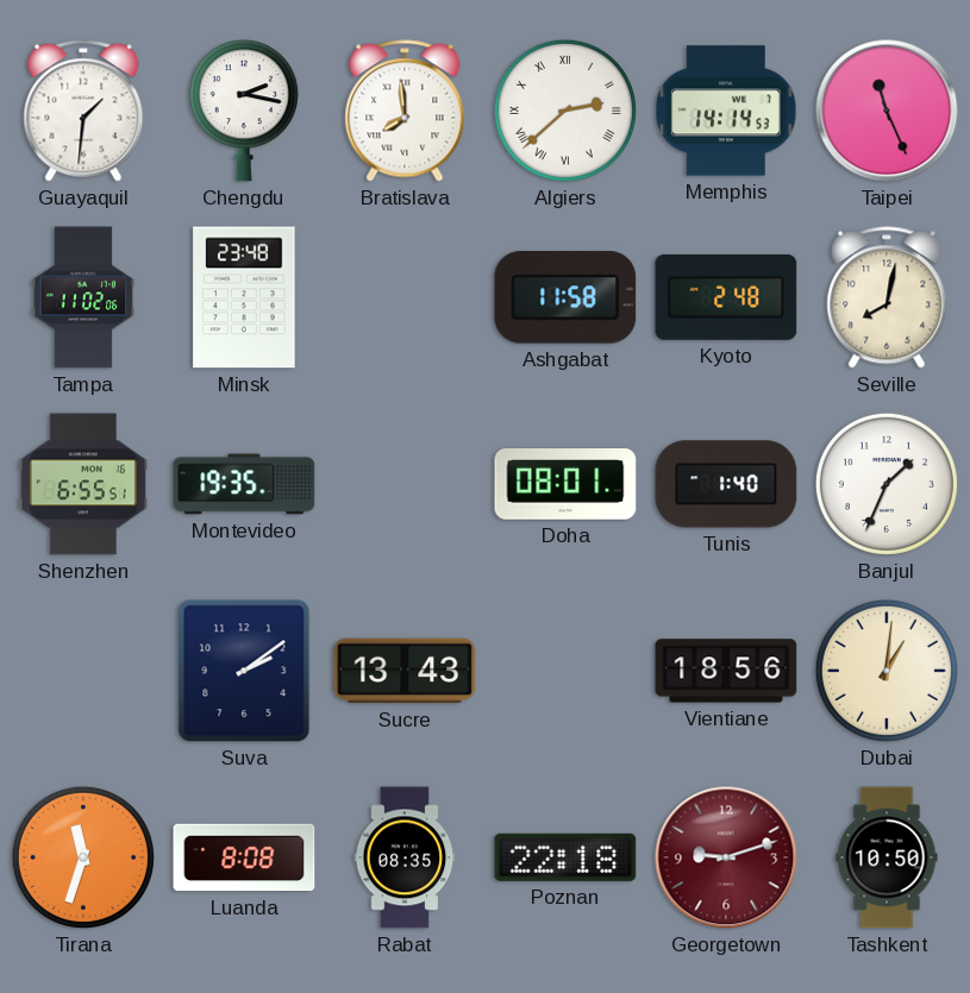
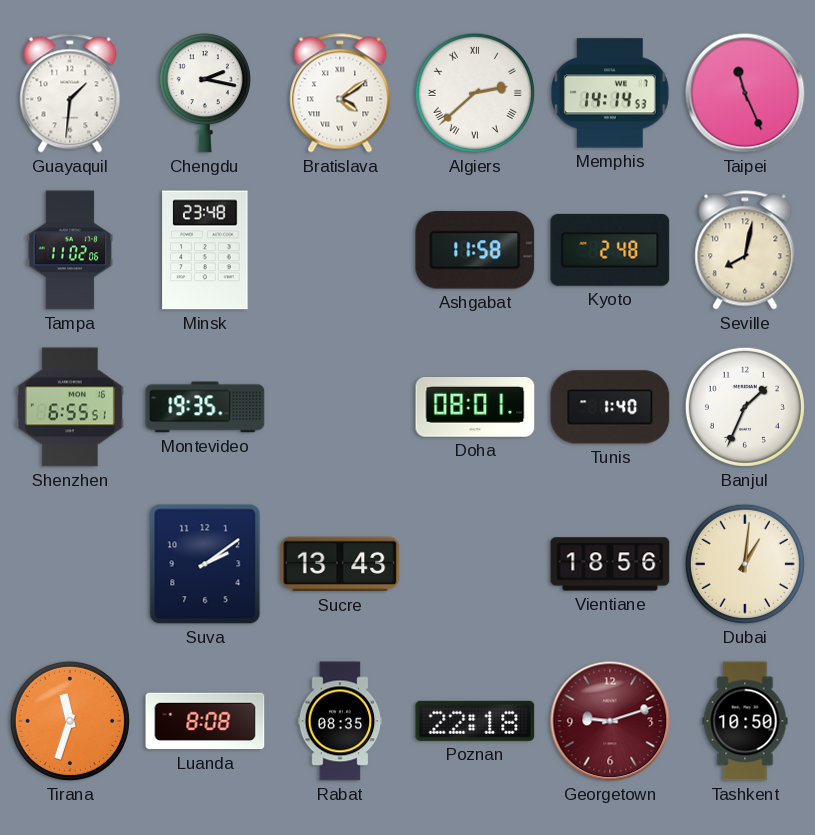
Bratislava: 7:59 -> 4:09
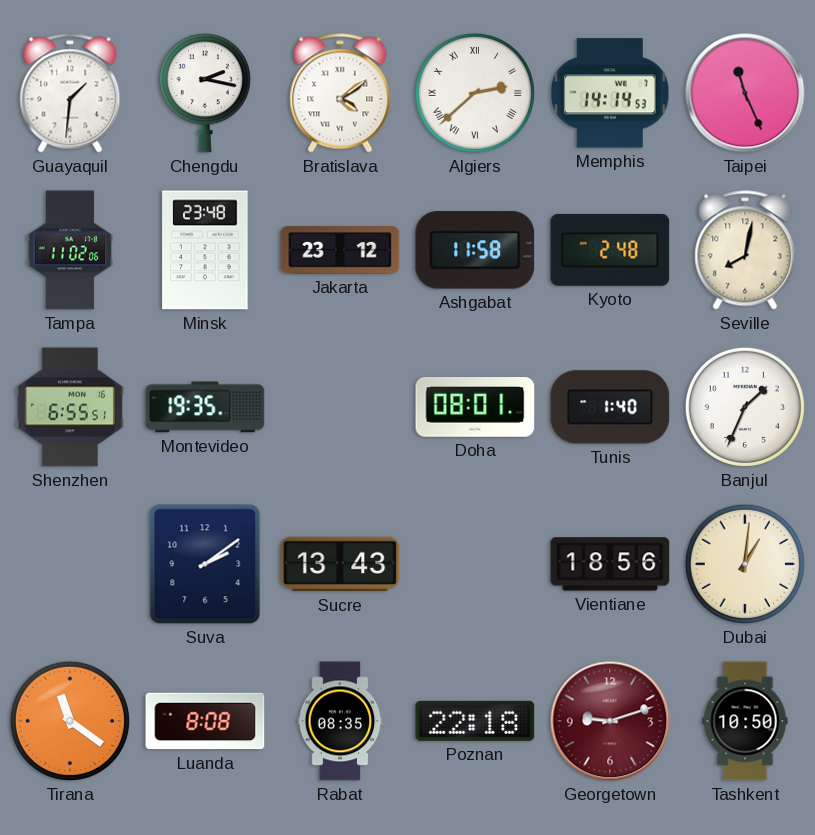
Jakarta: none -> 23:12
Tirana: 11:33 -> 11:21
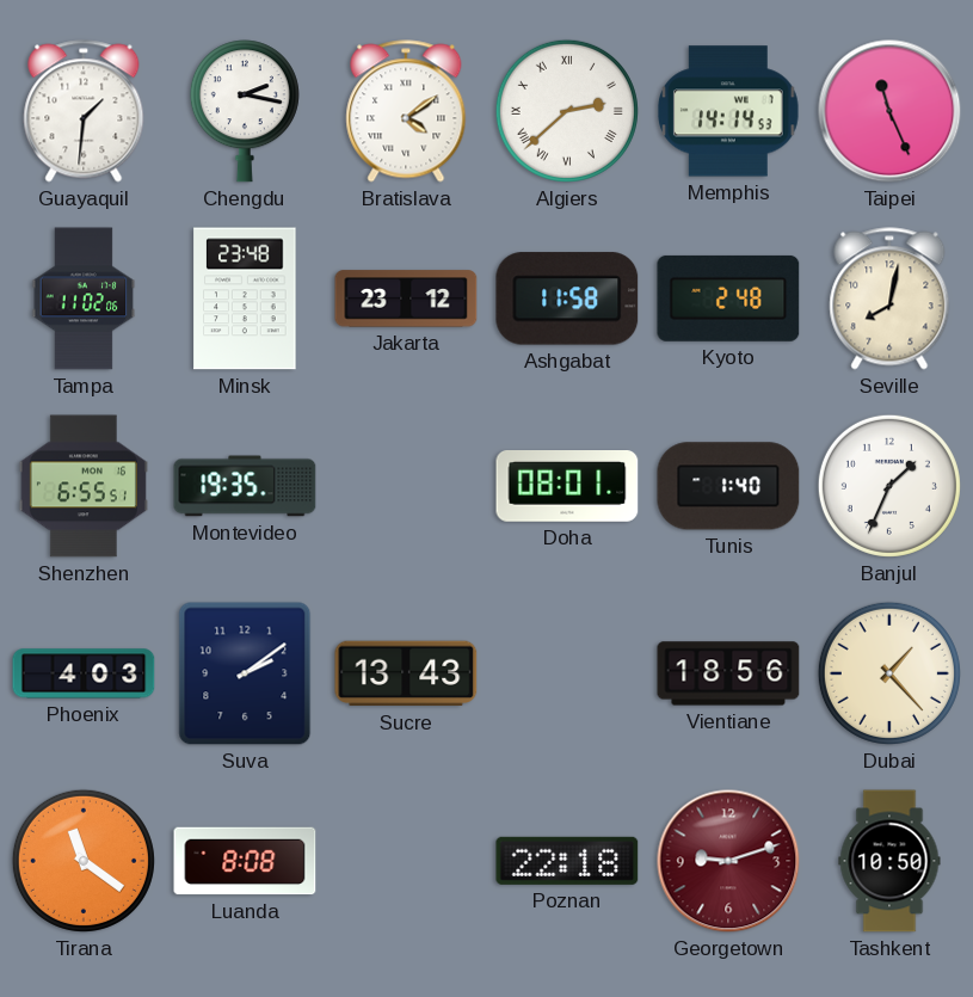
Phoenix: none -> 4:03
Dubai: 1:01 -> 1:23
Rabat: 08:35 -> none
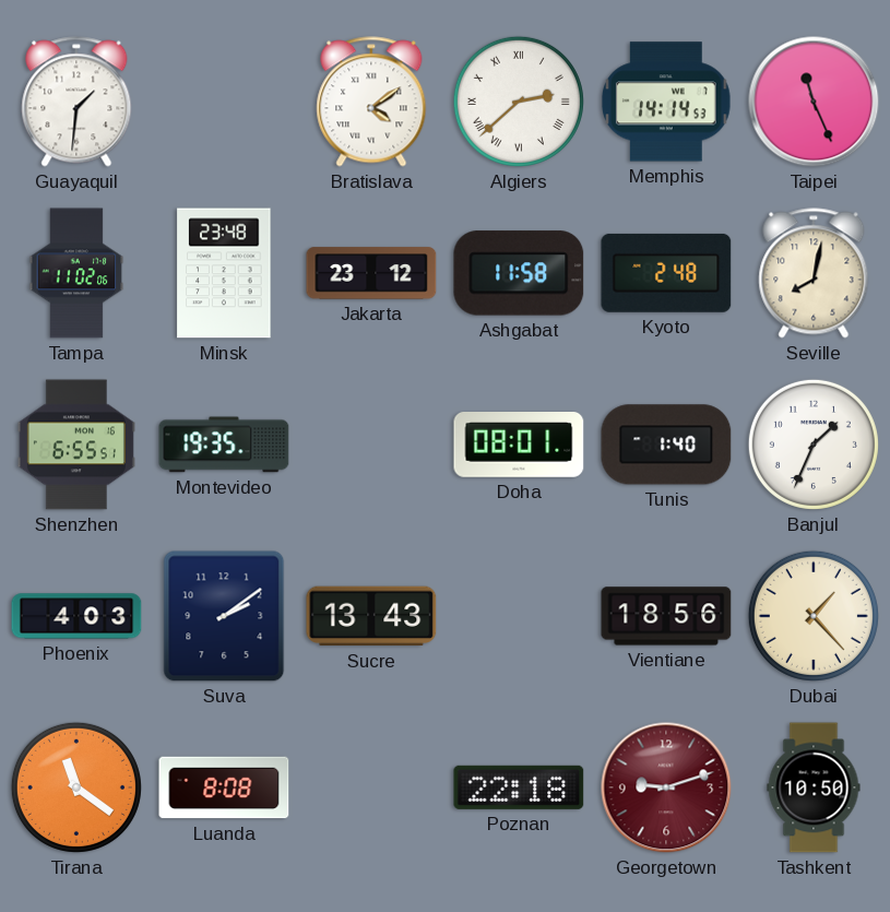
Chengdu: 2:17 -> none
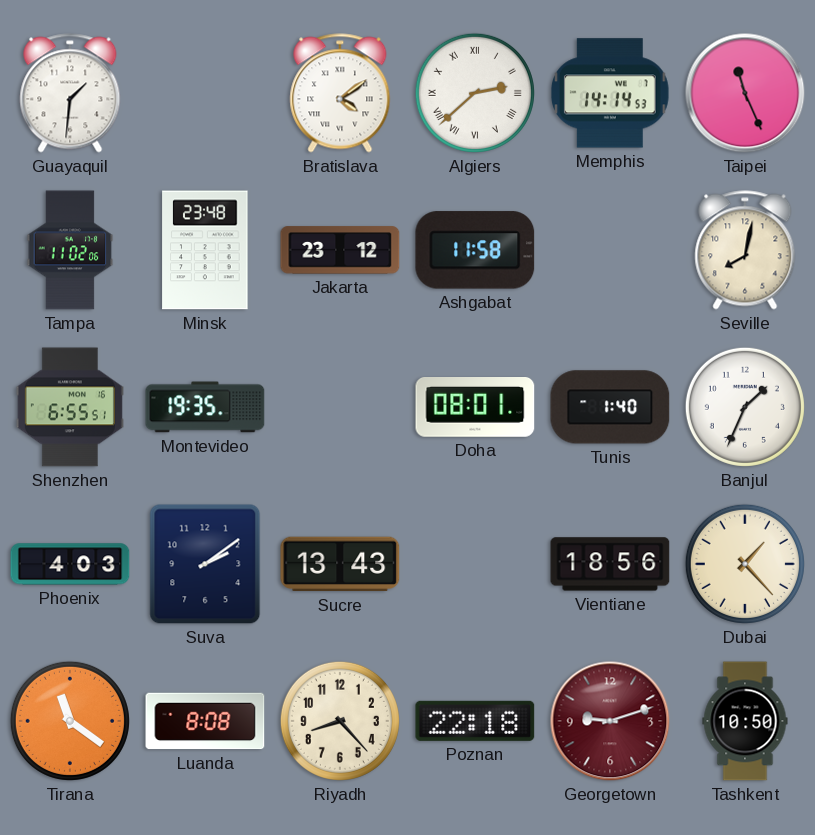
Kyoto: 2:48 -> none
Riyadh: none -> 8:23
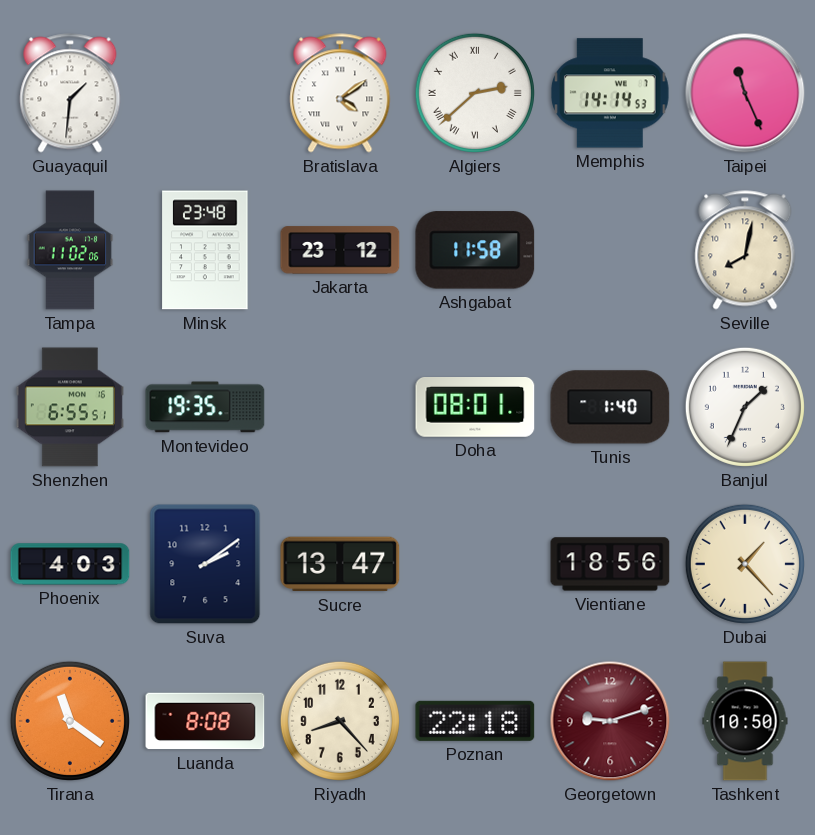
Sucre: 13:43 -> 13:47
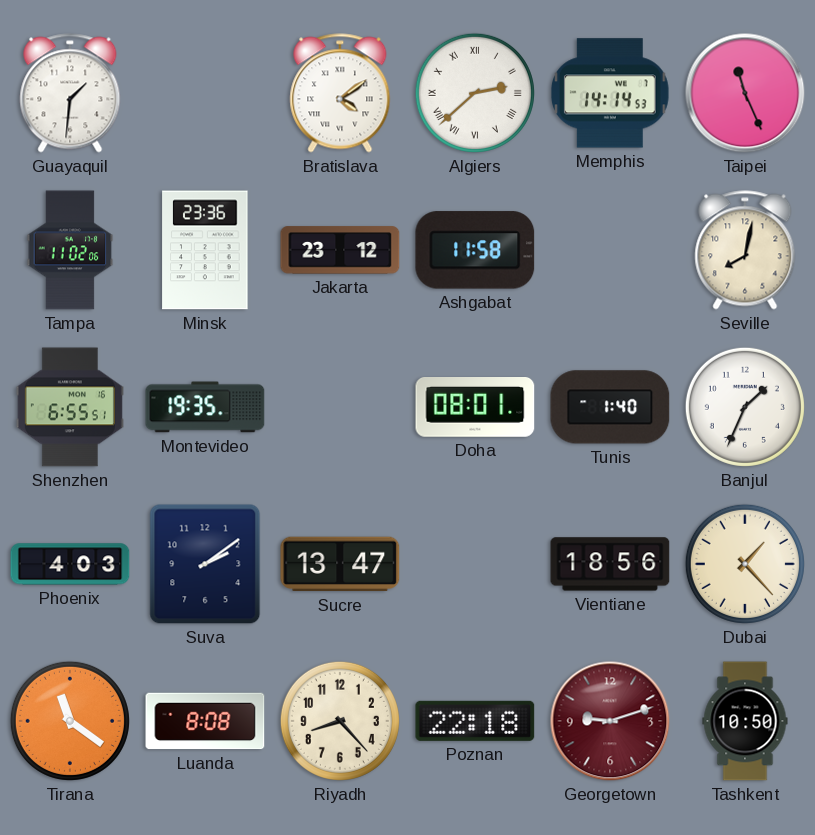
Minsk: 23:48 -> 23:36
